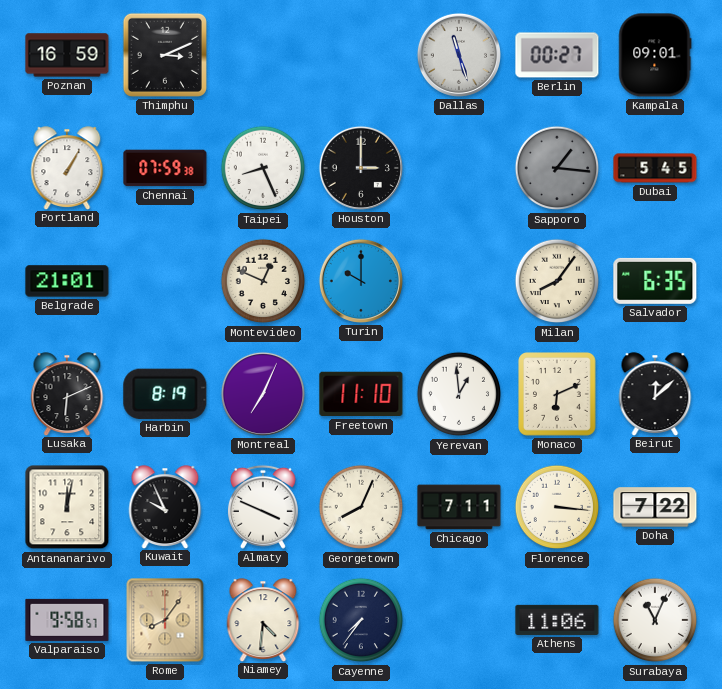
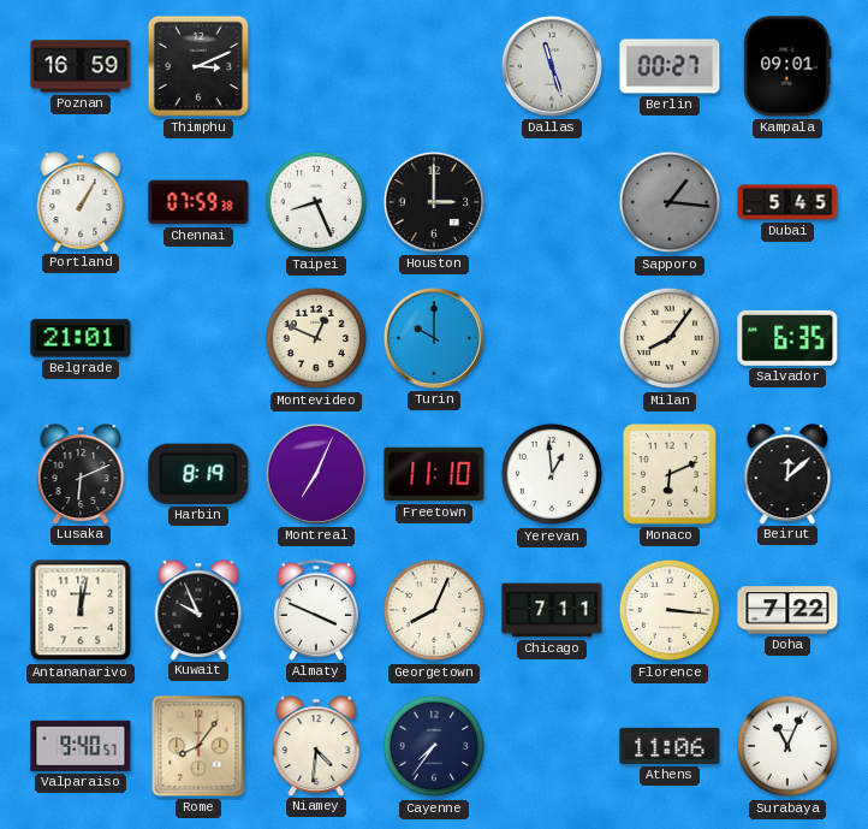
Valparaiso: 9:58 -> 9:40
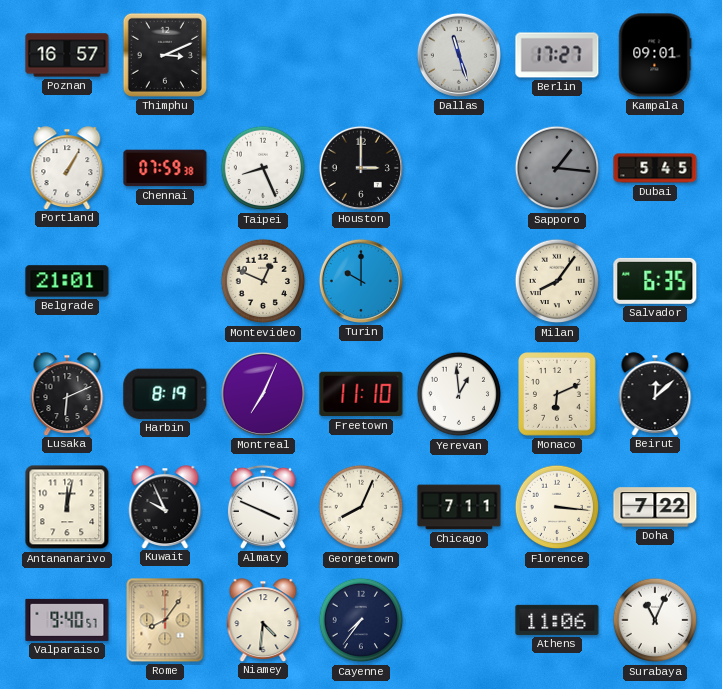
Poznan: 16:59 -> 16:57
Berlin: 00:27 -> 17:27
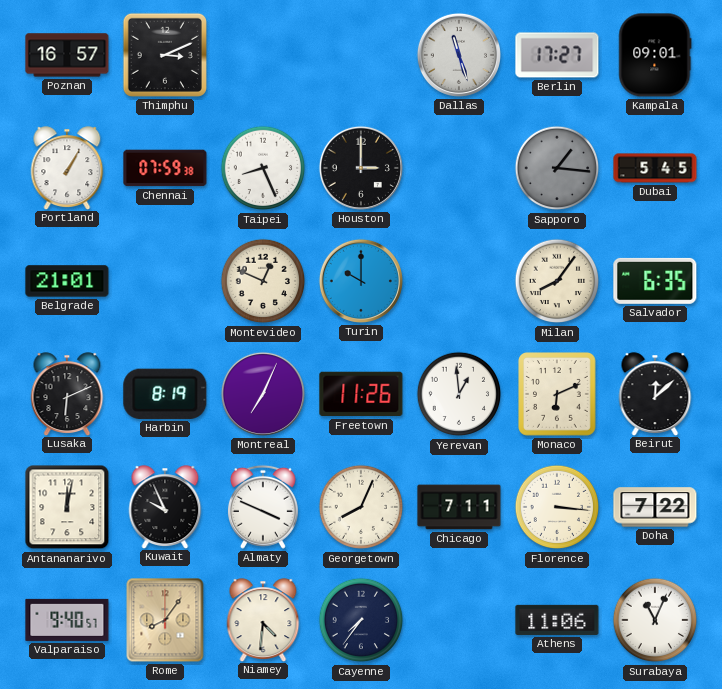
Freetown: 11:10 -> 11:26
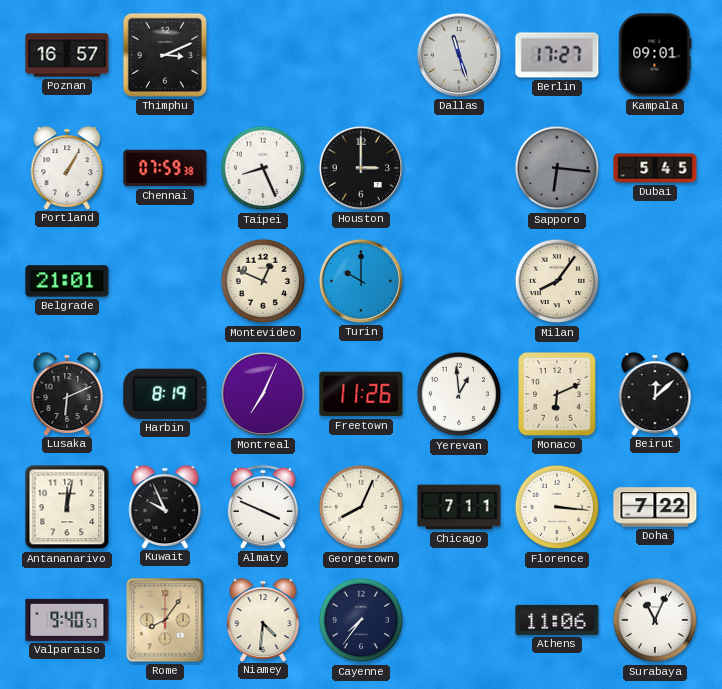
Sapporo: 1:16 -> 6:16
Salvador: 6:35 -> none
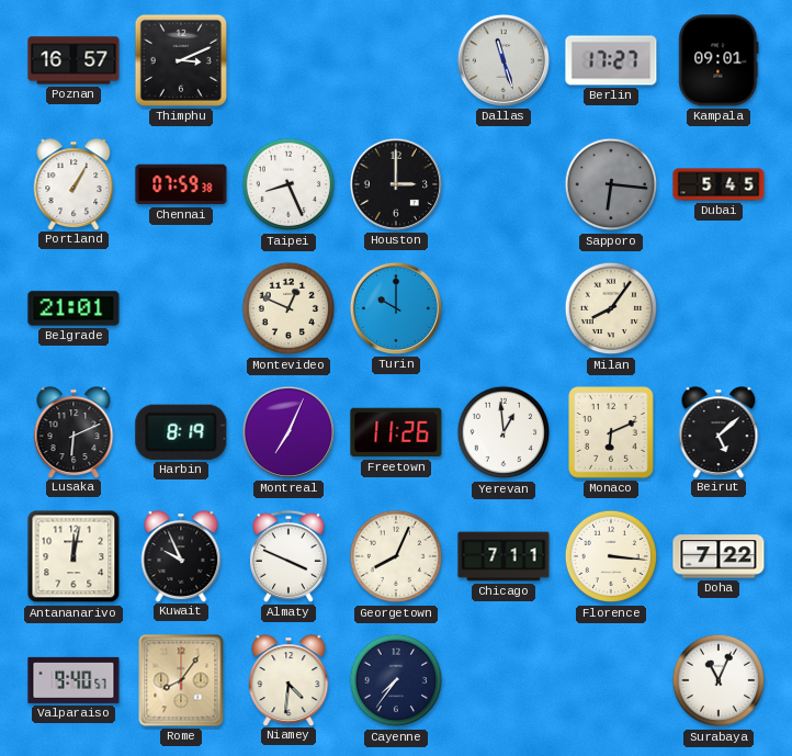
Beirut: 12:08 -> 5:08
Athens: 11:06 -> none
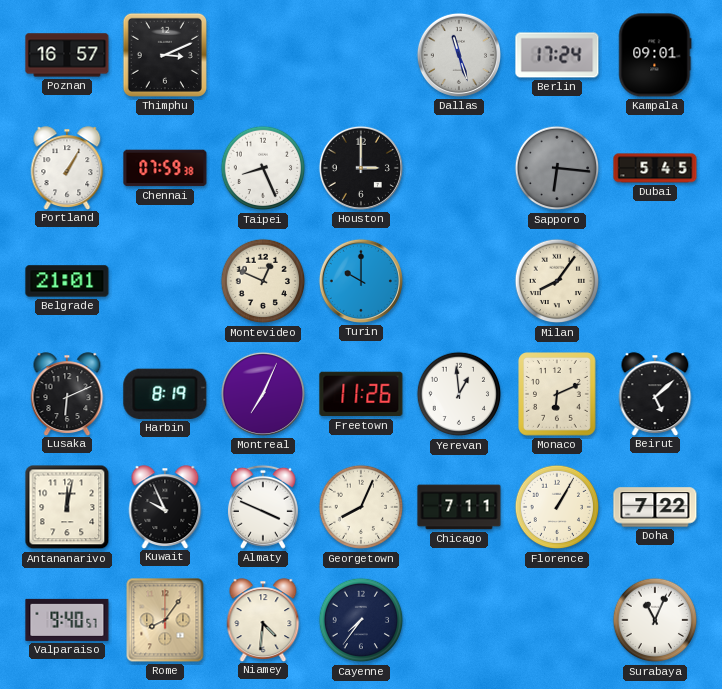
Berlin: 17:27 -> 17:24
Florence: 3:16 -> 1:05
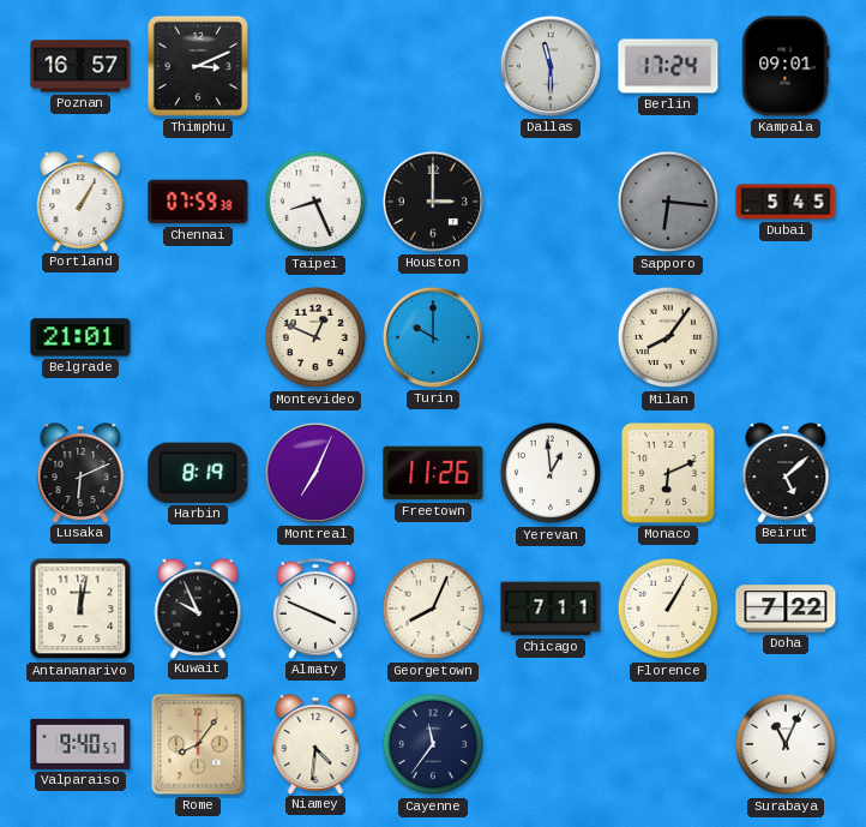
Dallas: 11:27 -> 11:30
Cayenne: 7:36 -> 11:36
